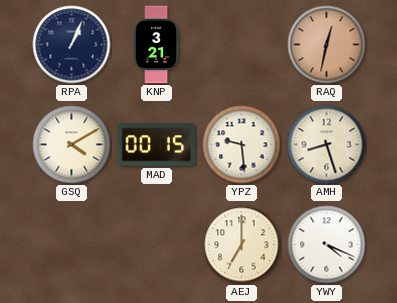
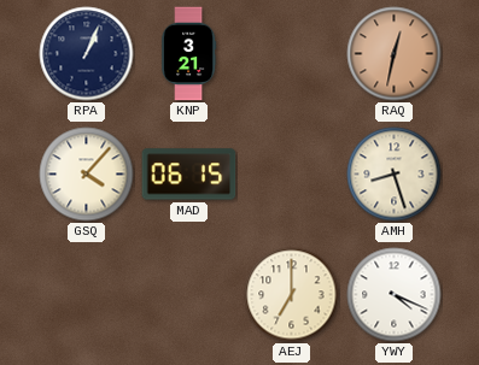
GSQ: 4:10 -> 4:07
MAD: 00:15 -> 06:15
YPZ: 9:29 -> none
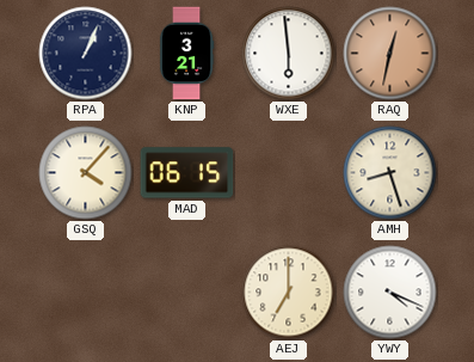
WXE: none -> 5:59
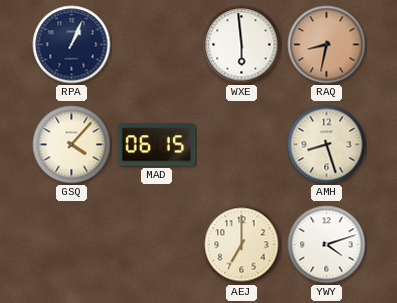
KNP: 3:21 -> none
RAQ: 12:32 -> 8:32
YWY: 4:19 -> 4:12
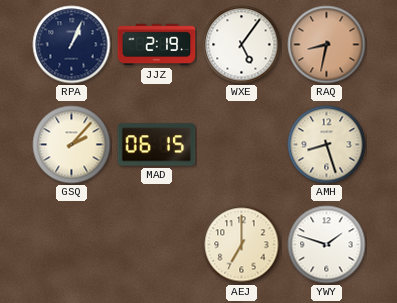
JJZ: none -> 2:19
WXE: 5:59 -> 5:06
GSQ: 4:07 -> 2:07
YWY: 4:12 -> 1:48
